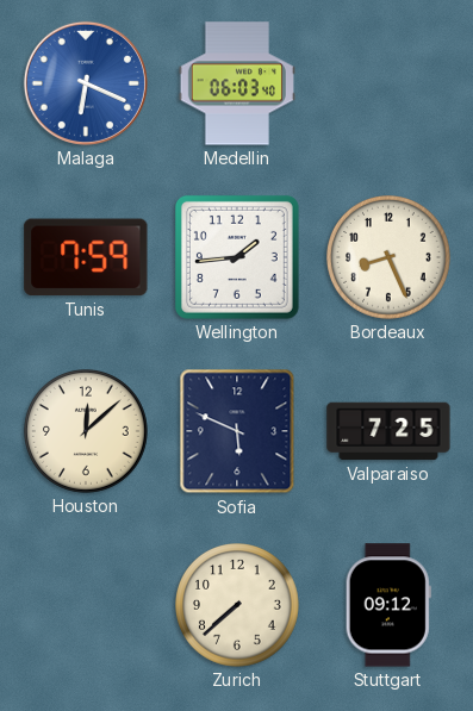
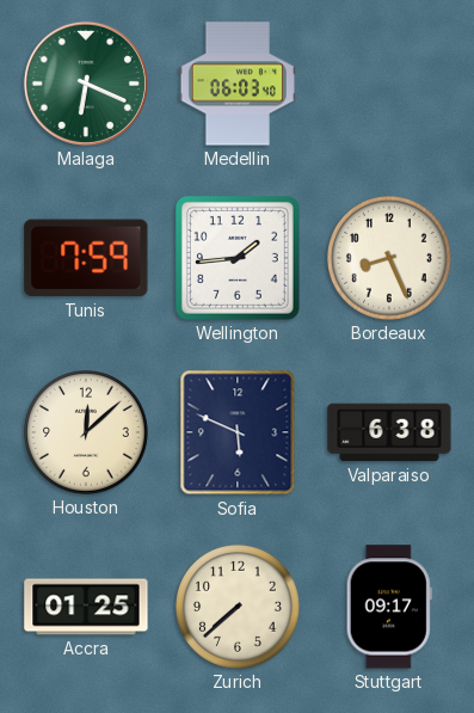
Malaga dial: blue -> green
Valparaiso: 7:25 -> 6:38
Accra: none -> 01:25
Stuttgart: 09:12 -> 09:17
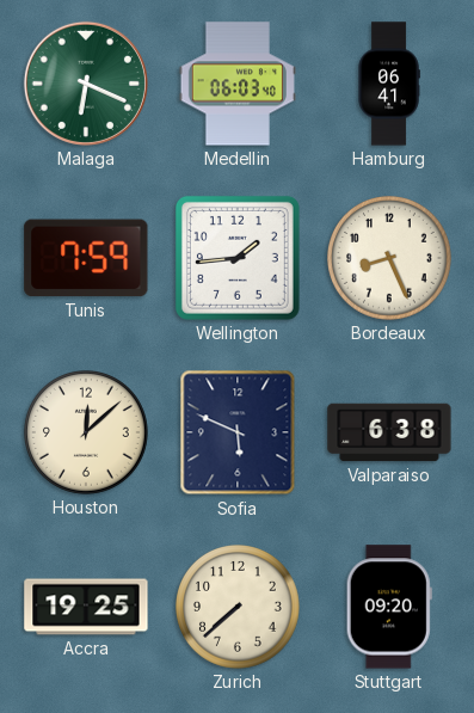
Hamburg: none -> 06:41
Accra: 01:25 -> 19:25
Stuttgart: 09:17 -> 09:20
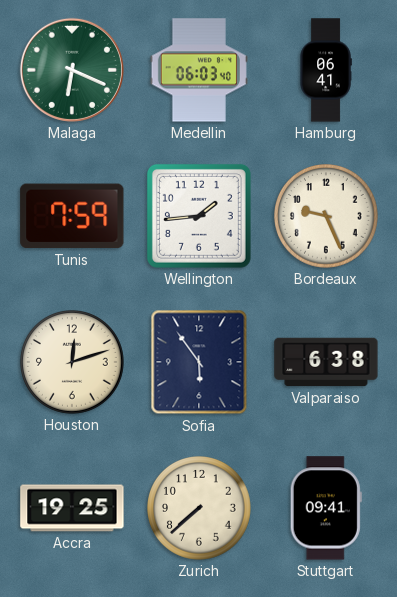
Bordeaux: 8:26 -> 9:26
Houston: 12:08 -> 12:12
Sofia: 5:49 -> 5:54
Stuttgart: 09:20 -> 09:41
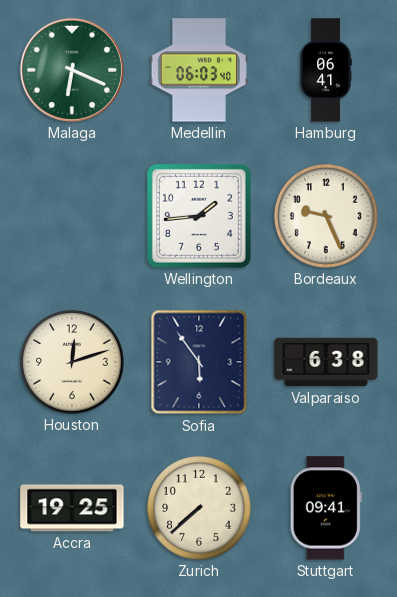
Tunis: 7:59 -> none
